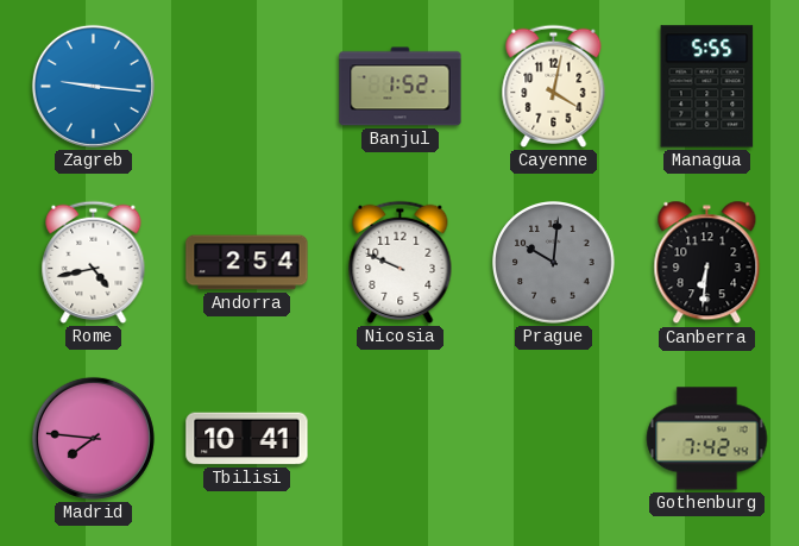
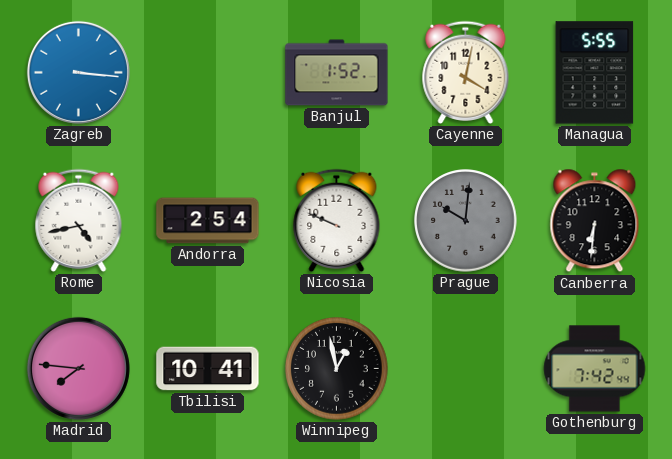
Zagreb: 9:16 -> 3:16
Winnipeg: none -> 12:58
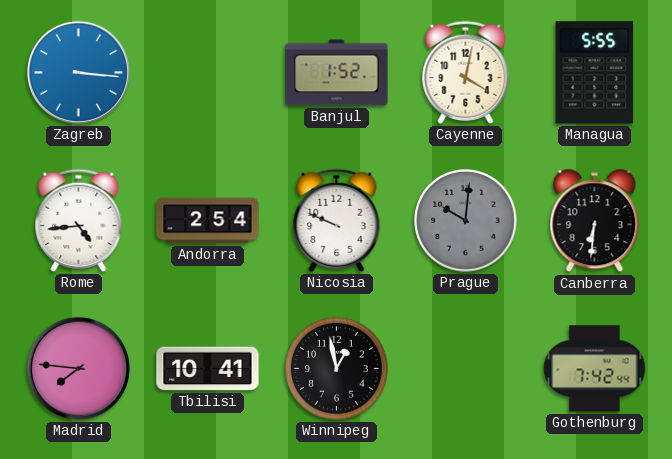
Rome: 4:43 -> 4:44
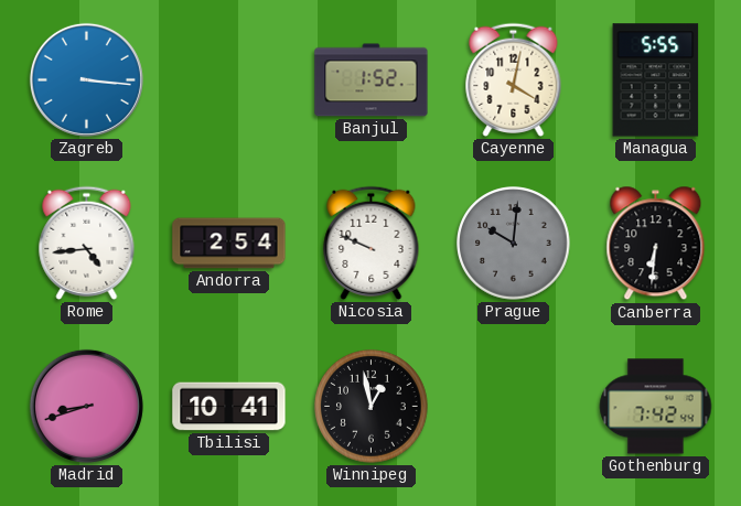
Madrid: 7:46 -> 8:42
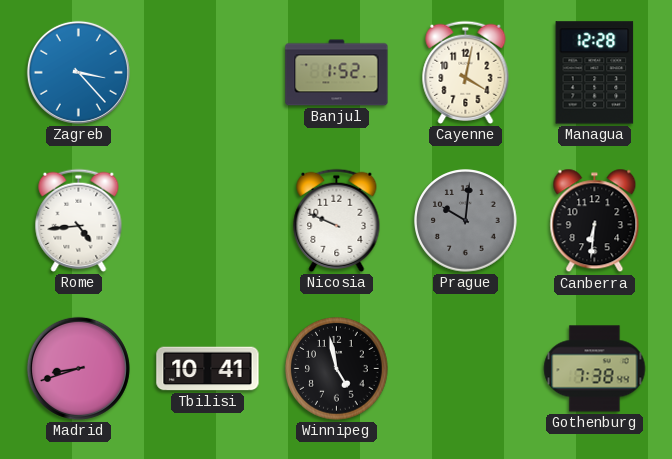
Zagreb: 3:16 -> 3:23
Managua: 5:55 -> 12:28
Andorra: 2:54 -> none
Winnipeg: 12:58 -> 4:58
Gothenburg: 7:42 -> 7:38
